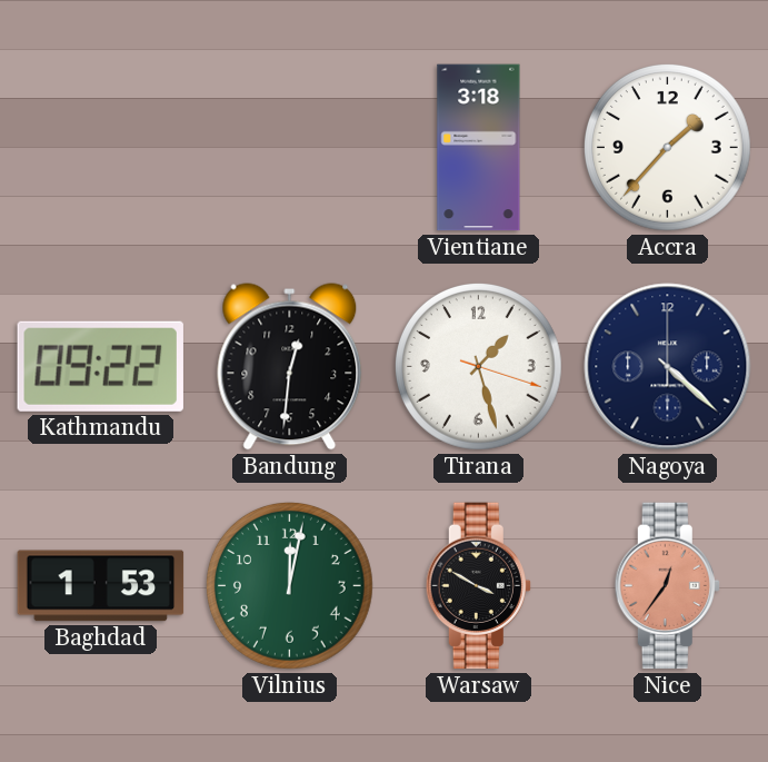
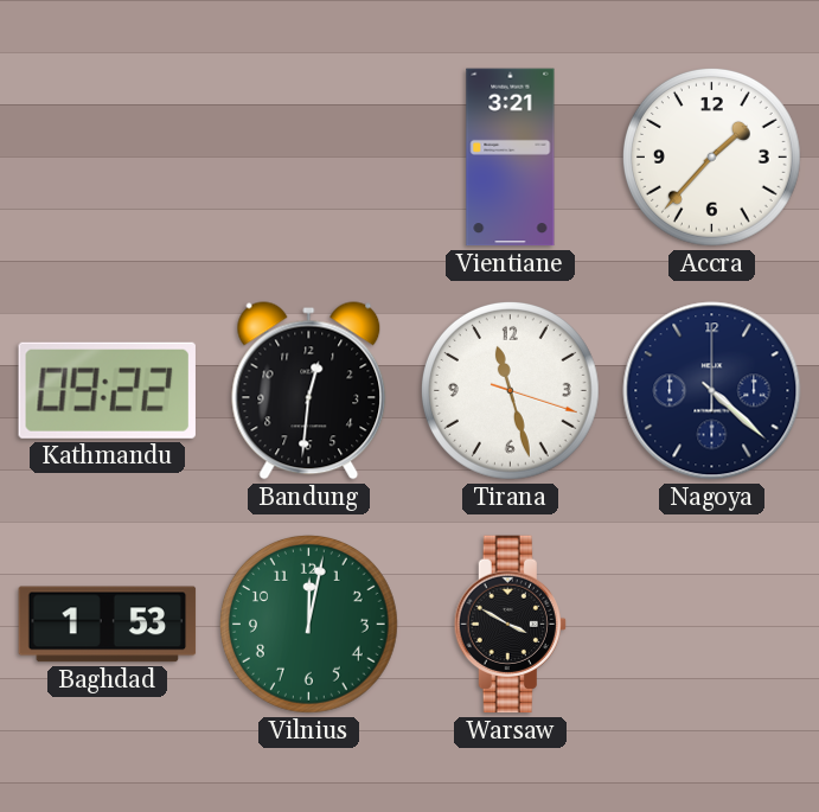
Vientiane: 3:18 -> 3:21
Tirana: 1:27 -> 11:27
Nice: 12:36 -> none
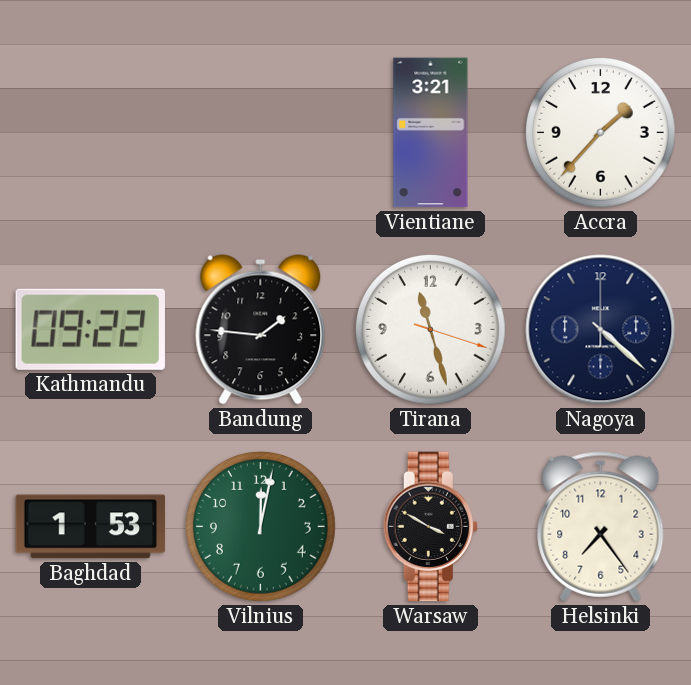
Bandung: 12:31 -> 1:46
Helsinki: none -> 7:24
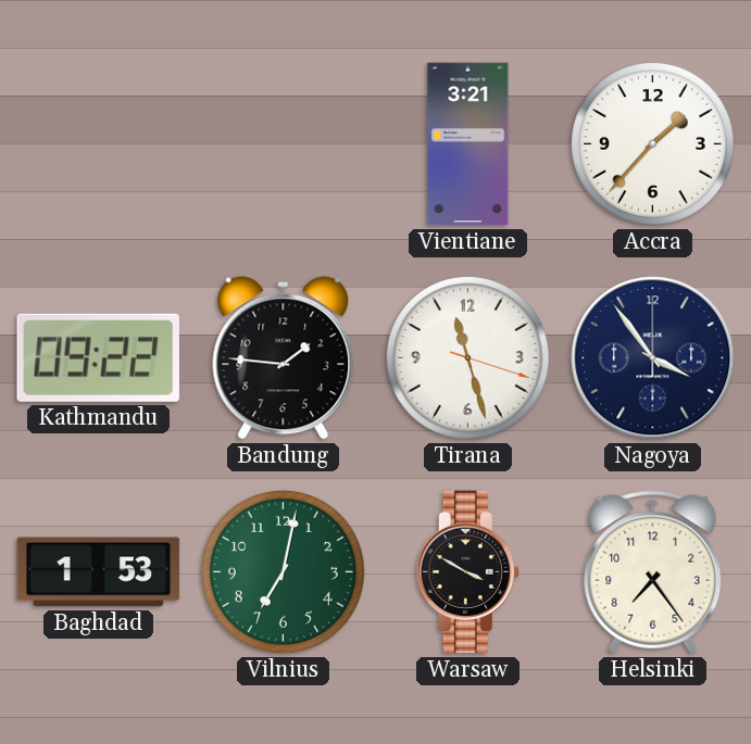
Nagoya: 4:22 -> 3:54
Vilnius: 12:02 -> 7:02
